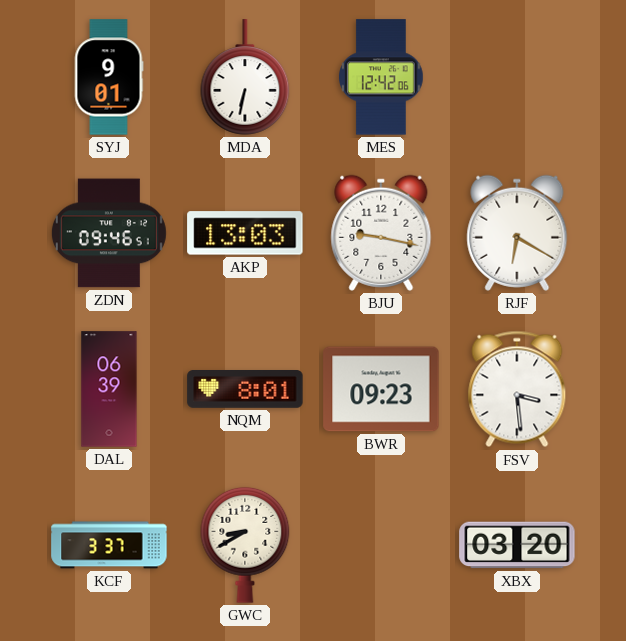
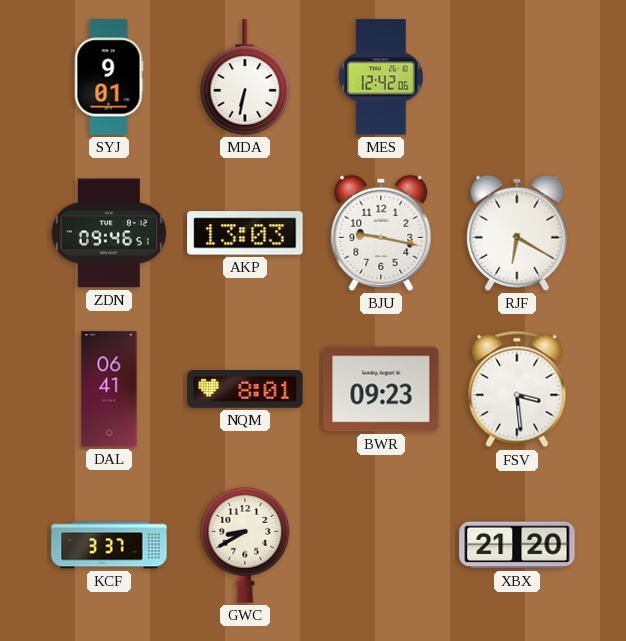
DAL: 06:39 -> 06:41
XBX: 03:20 -> 21:20
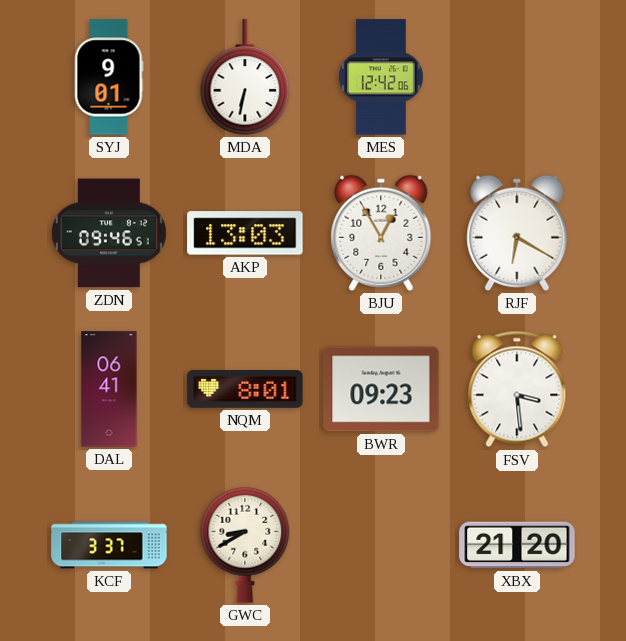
BJU: 9:17 -> 12:55
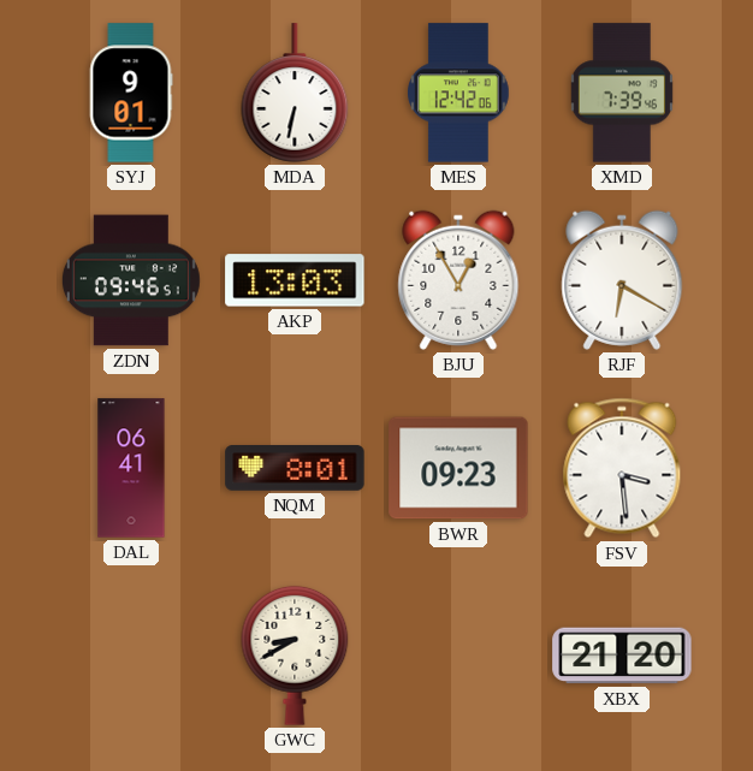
XMD: none -> 7:39
KCF: 3:37 -> none
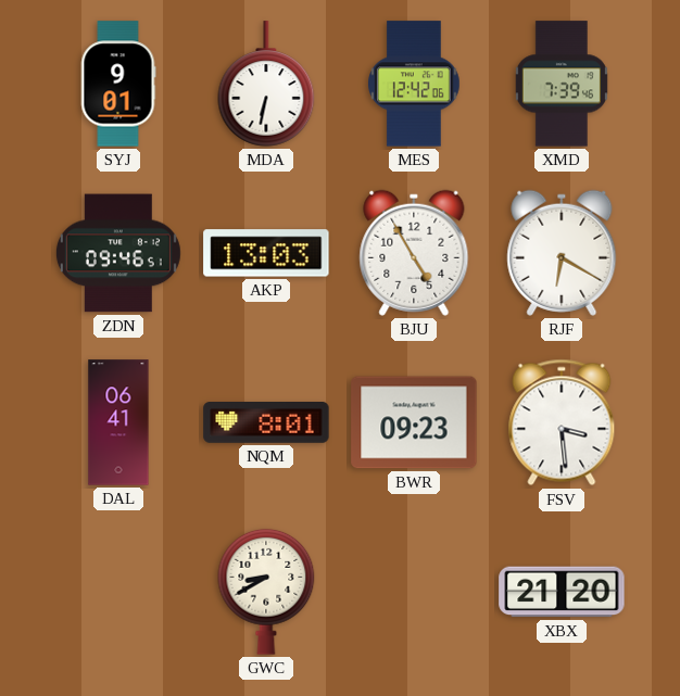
BJU: 12:55 -> 4:55
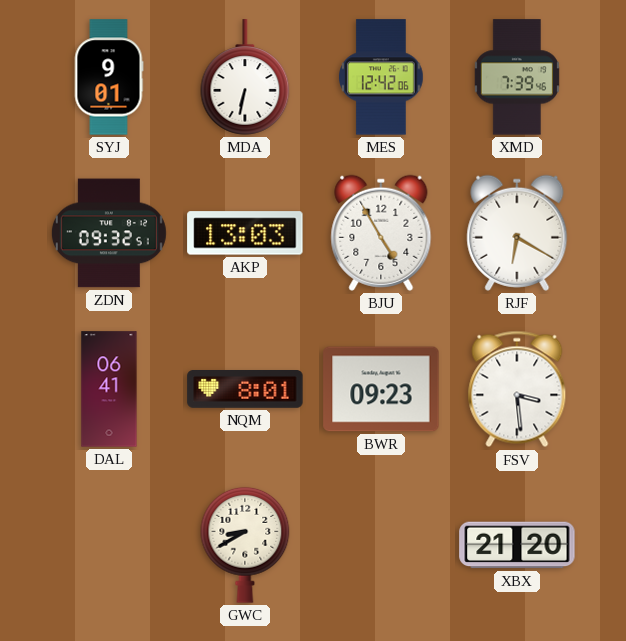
ZDN: 09:46 -> 09:32
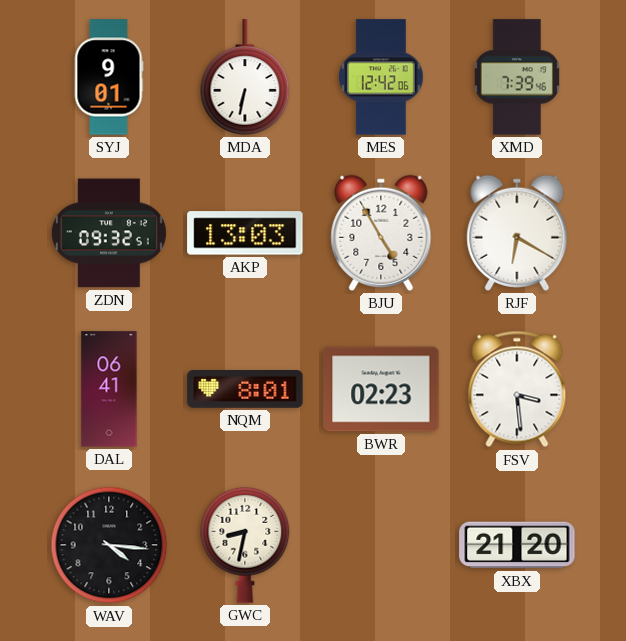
BWR: 09:23 -> 02:23
WAV: none -> 4:16
GWC: 8:40 -> 8:32
